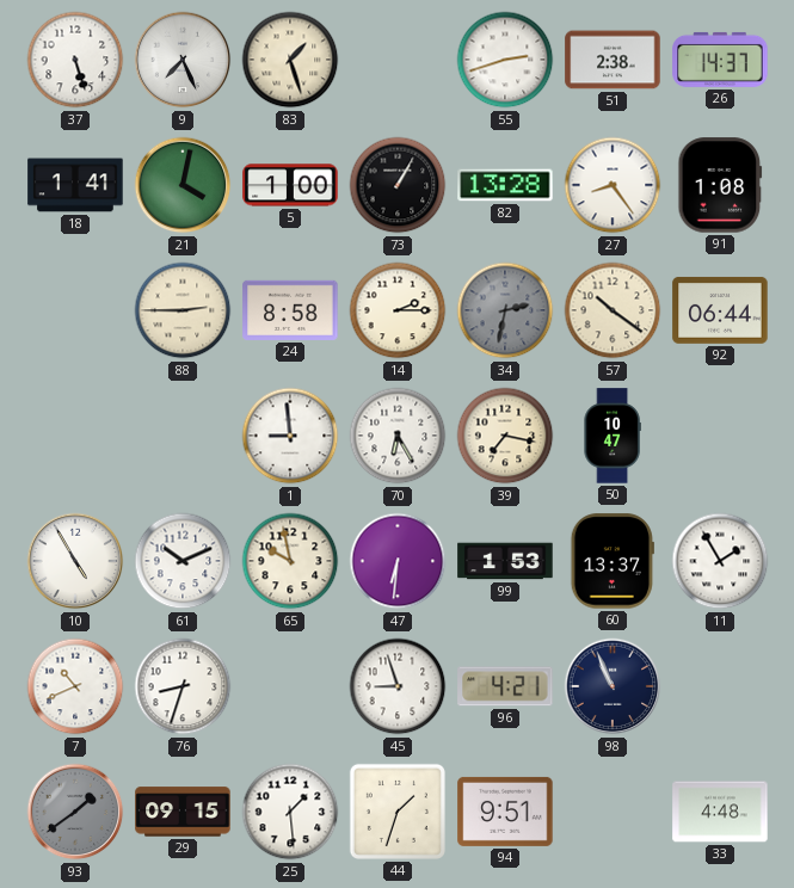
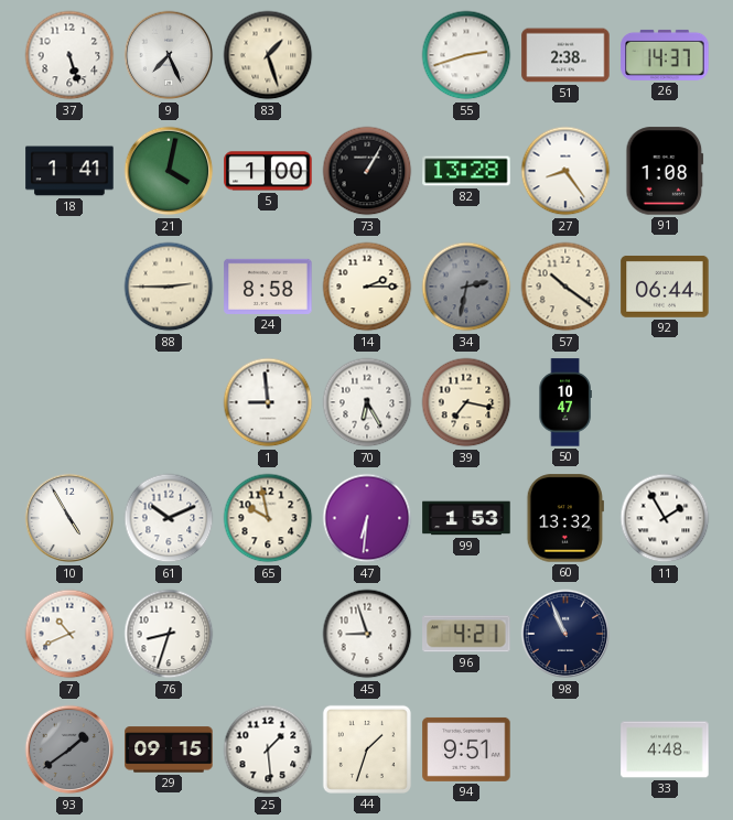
60: 13:37 -> 13:32
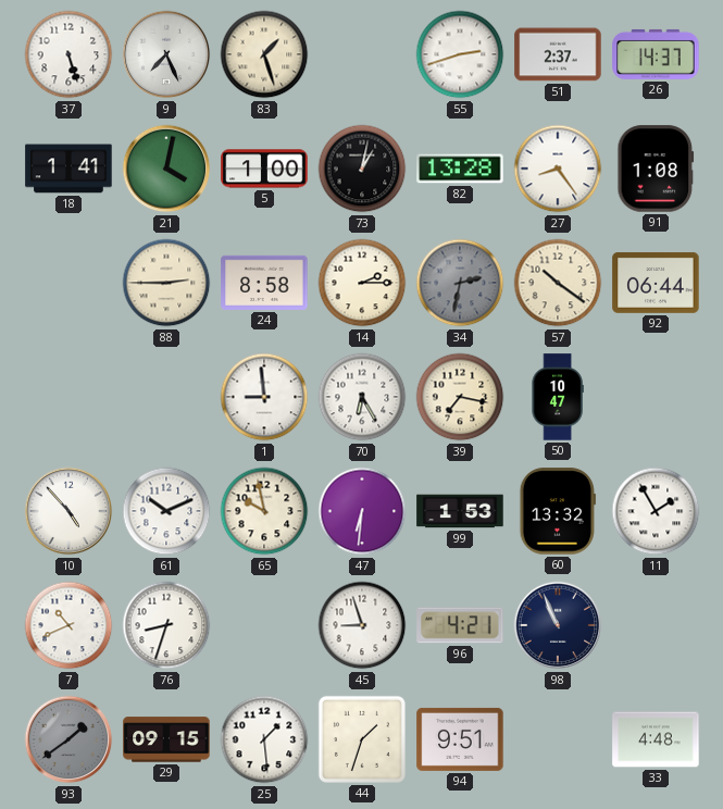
51: 2:38 -> 2:37
73: 1:05 -> 1:02
10: 4:55 -> 4:53
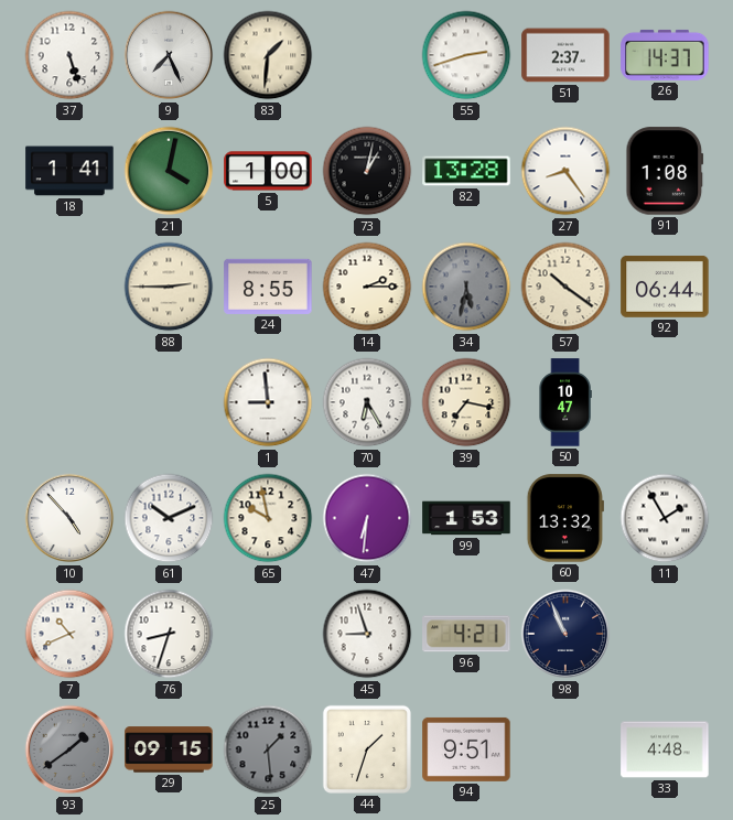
83: 1:27 -> 1:31
24: 8:58 -> 8:55
34: 2:32 -> 5:32
25 dial: white -> grey
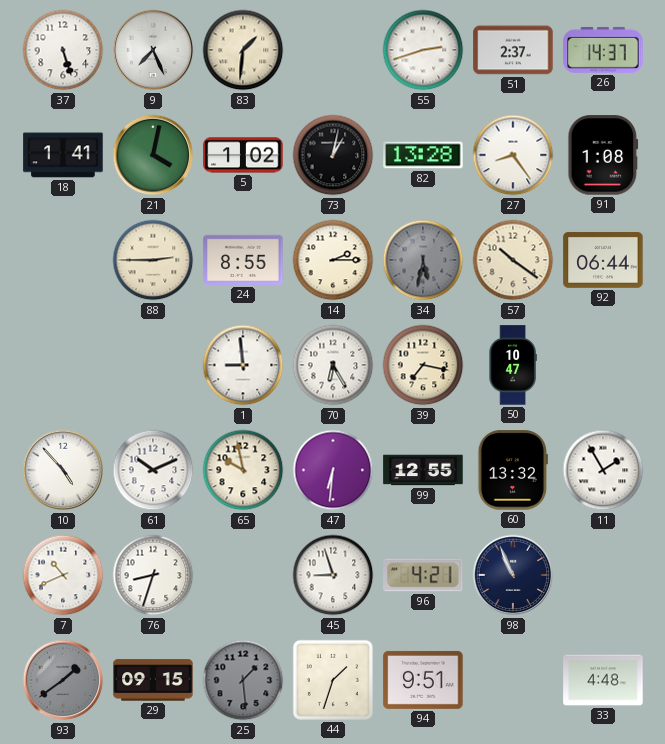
5: 1:00 -> 1:02
99: 1:53 -> 12:55
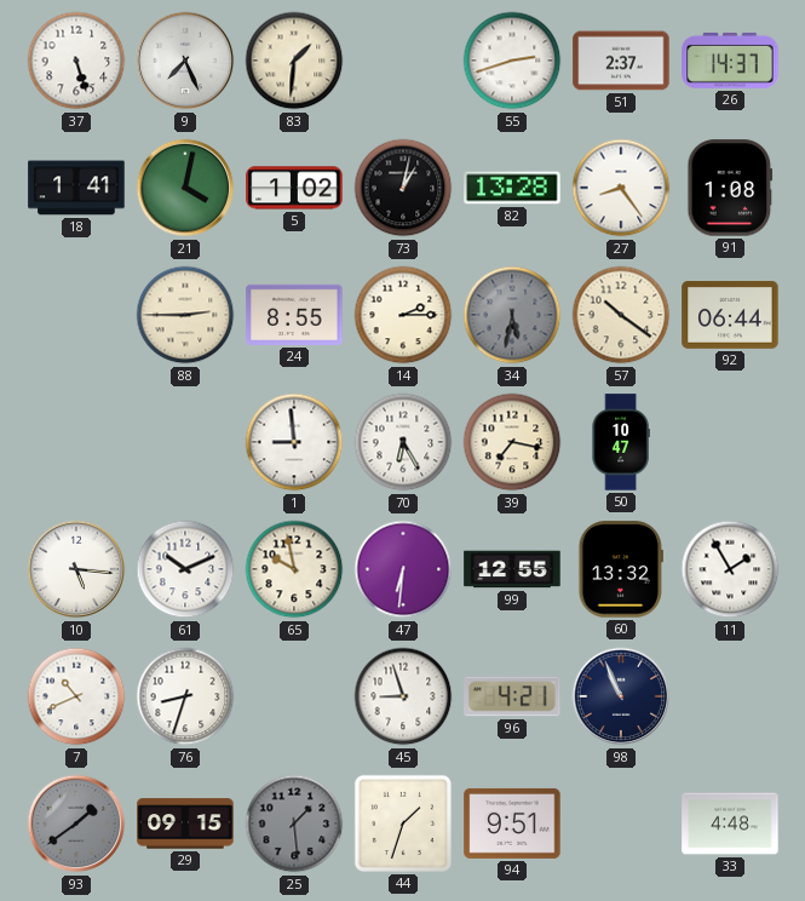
10: 4:53 -> 5:16
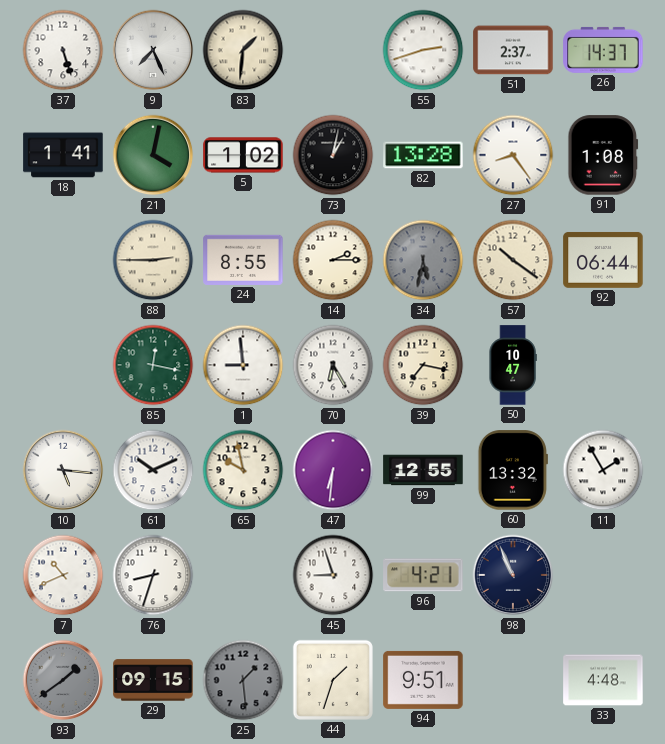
85: none -> 12:17
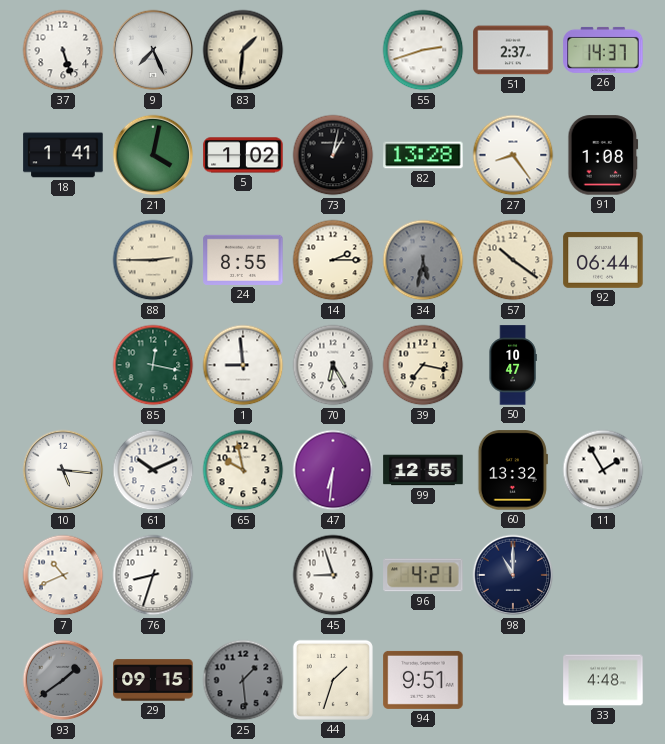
98: 10:56 -> 11:00
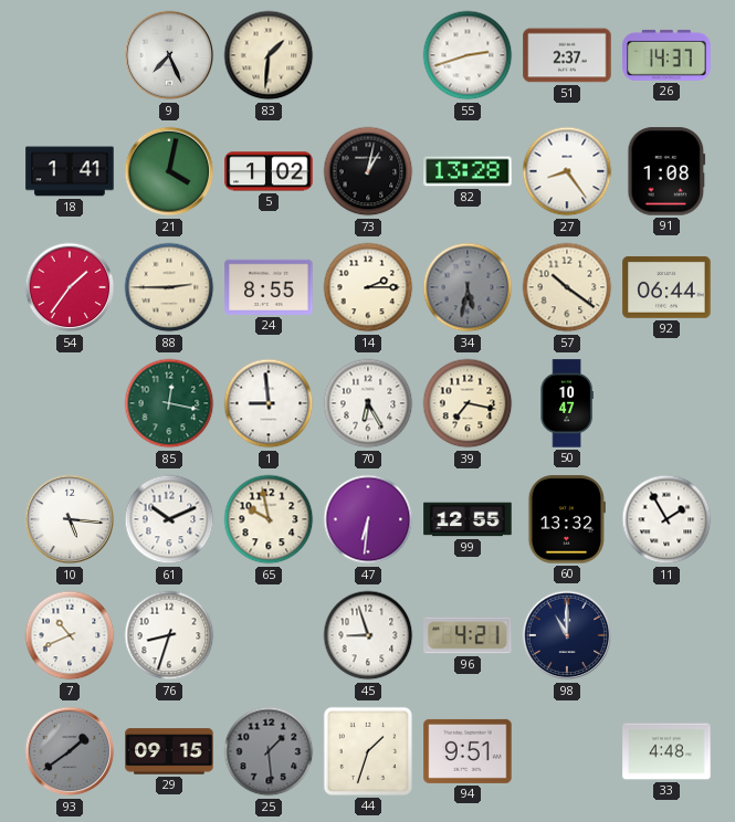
37: 5:27 -> none
54: none -> 1:36
